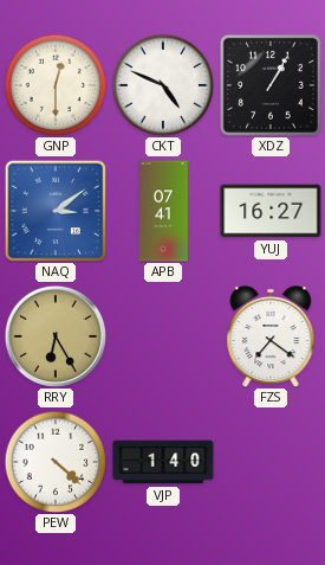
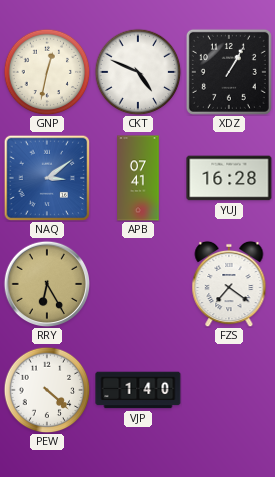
GNP: 12:30 -> 12:32
YUJ: 16:27 -> 16:28
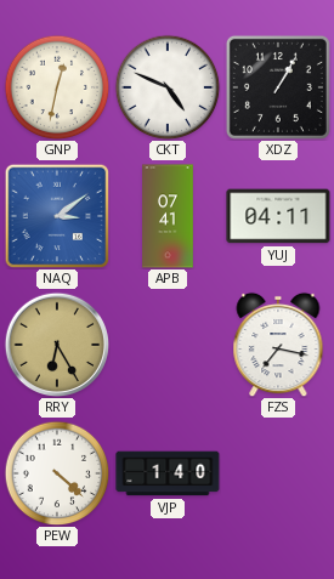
YUJ: 16:28 -> 04:11
FZS: 7:21 -> 7:17
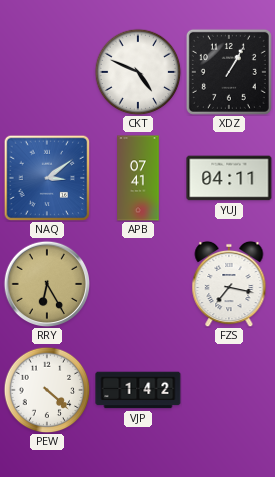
GNP: 12:32 -> none
VJP: 1:40 -> 1:42
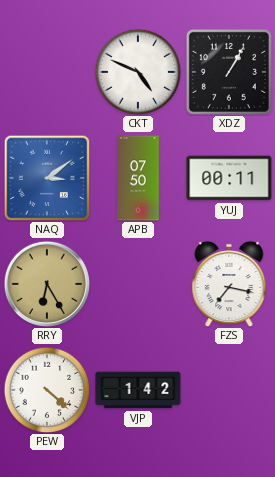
APB: 07:41 -> 07:50
YUJ: 04:11 -> 00:11
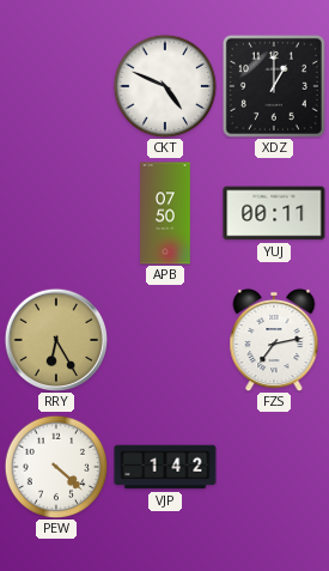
XDZ: 1:05 -> 1:00
NAQ: 3:09 -> none
FZS: 7:17 -> 7:13
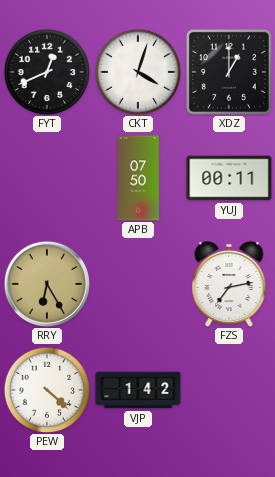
FYT: none -> 12:41
CKT: 4:49 -> 4:03
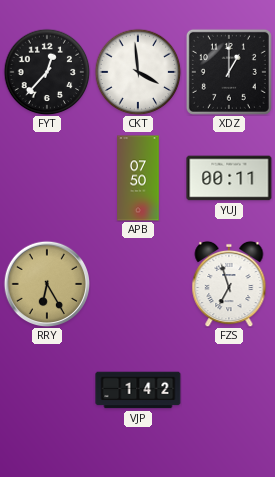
FYT: 12:41 -> 12:37
CKT: 4:03 -> 3:59
FZS: 7:13 -> 6:57
PEW: 4:22 -> none
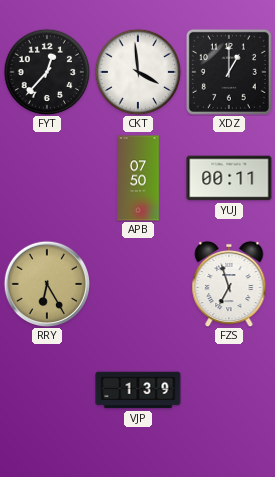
VJP: 1:42 -> 1:39
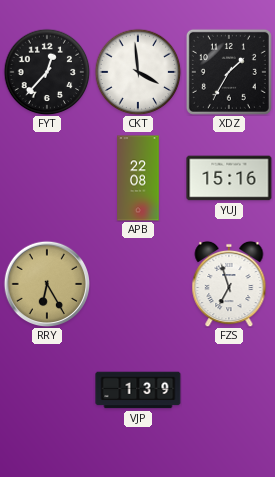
XDZ: 1:00 -> 1:35
APB: 07:50 -> 22:08
YUJ: 00:11 -> 15:16
